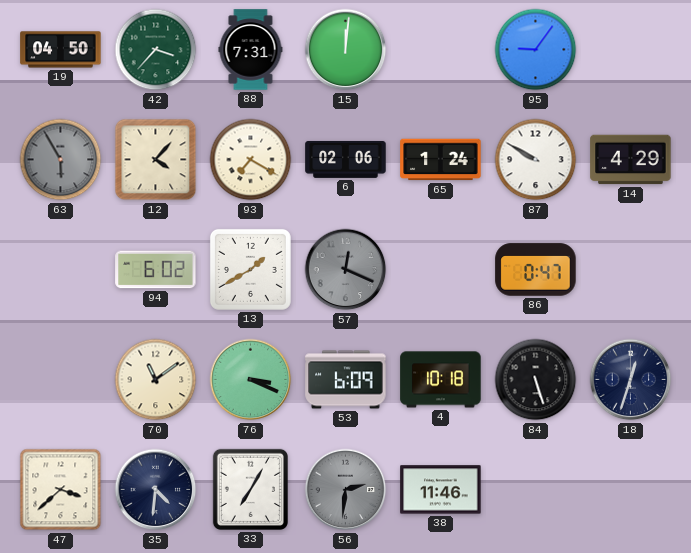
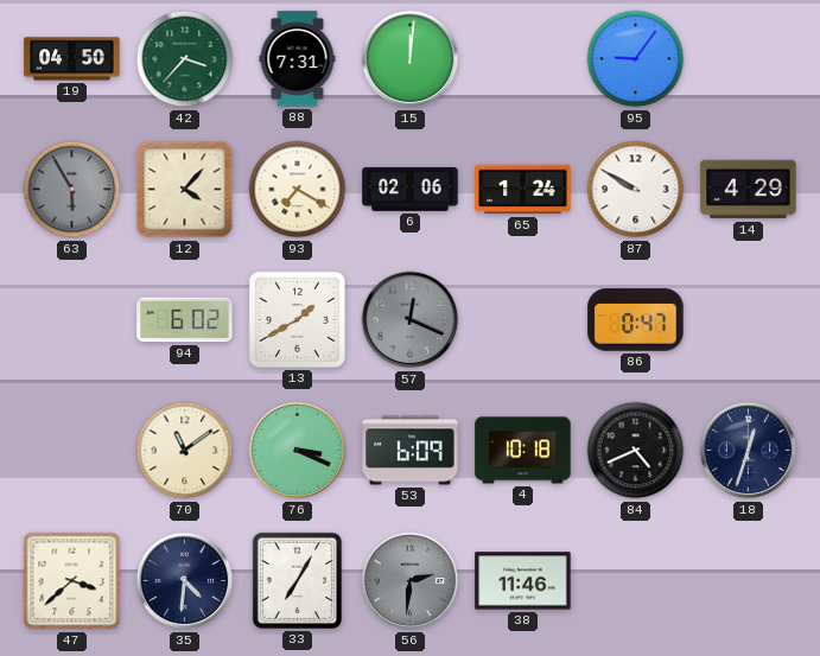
84: 5:27 -> 4:41
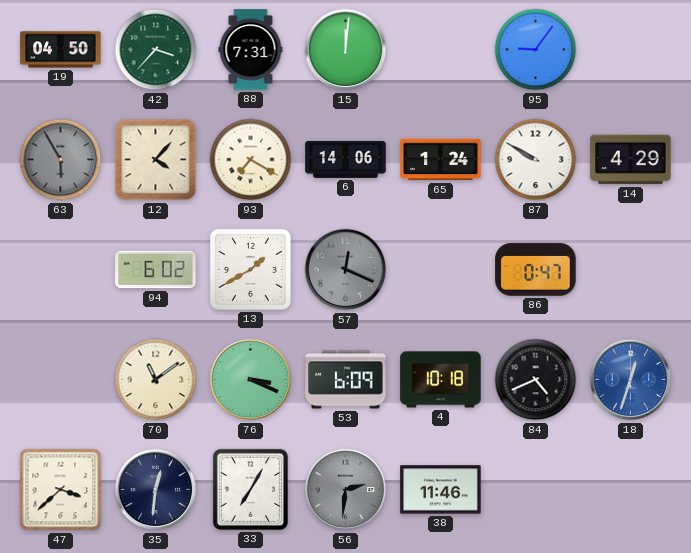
6: 02:06 -> 14:06
18 dial: navy -> blue
35: 4:31 -> 12:31
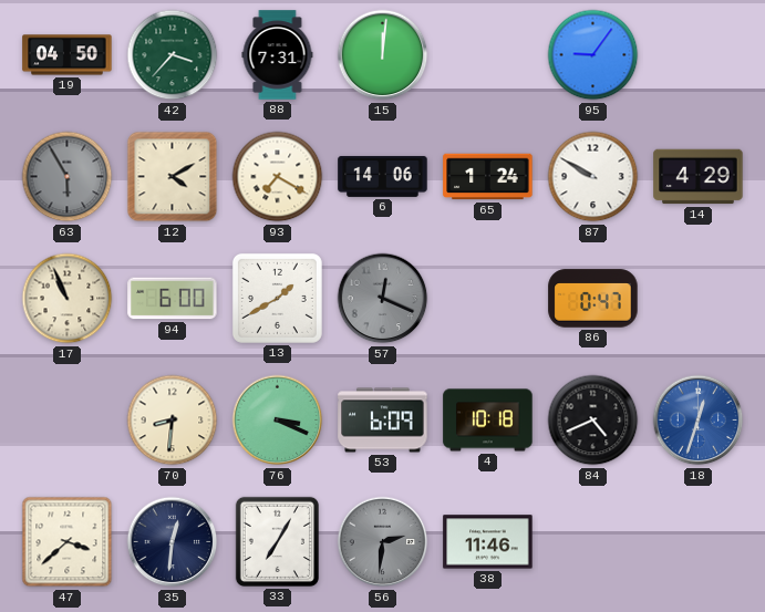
12: 4:07 -> 4:10
17: none -> 10:56
94: 6:02 -> 6:00
70: 11:09 -> 8:31
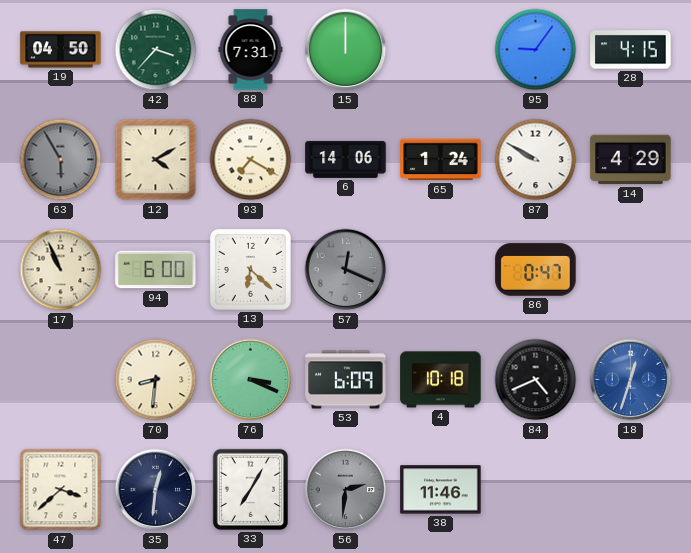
15: 12:01 -> 12:00
28: none -> 4:15
13: 1:40 -> 6:22
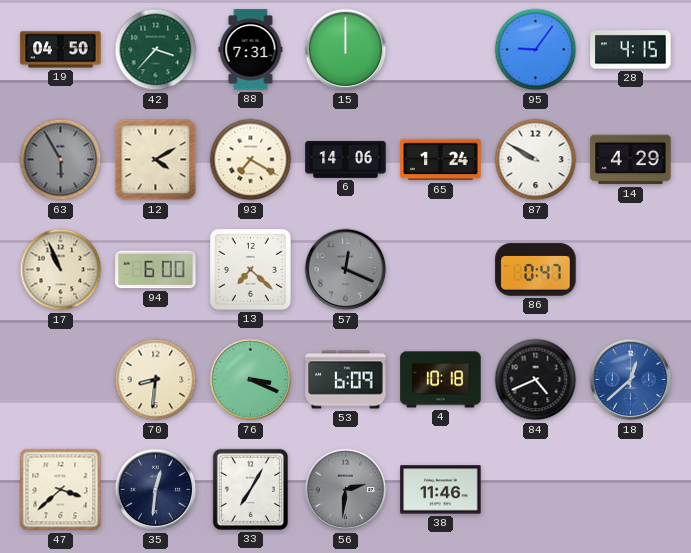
13: 6:22 -> 7:22
18: 12:33 -> 12:38
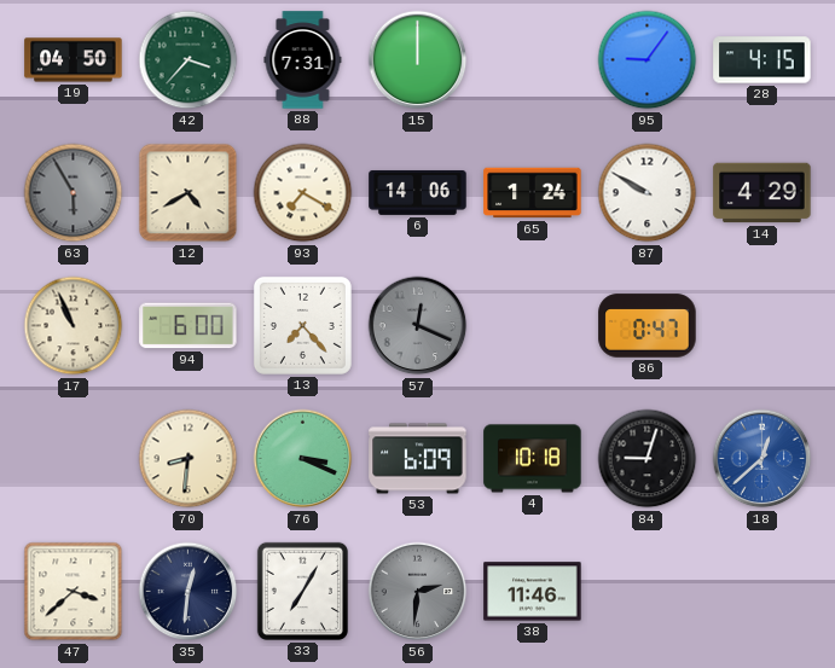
12: 4:10 -> 4:40
13: 7:22 -> 7:23
84: 4:41 -> 9:03
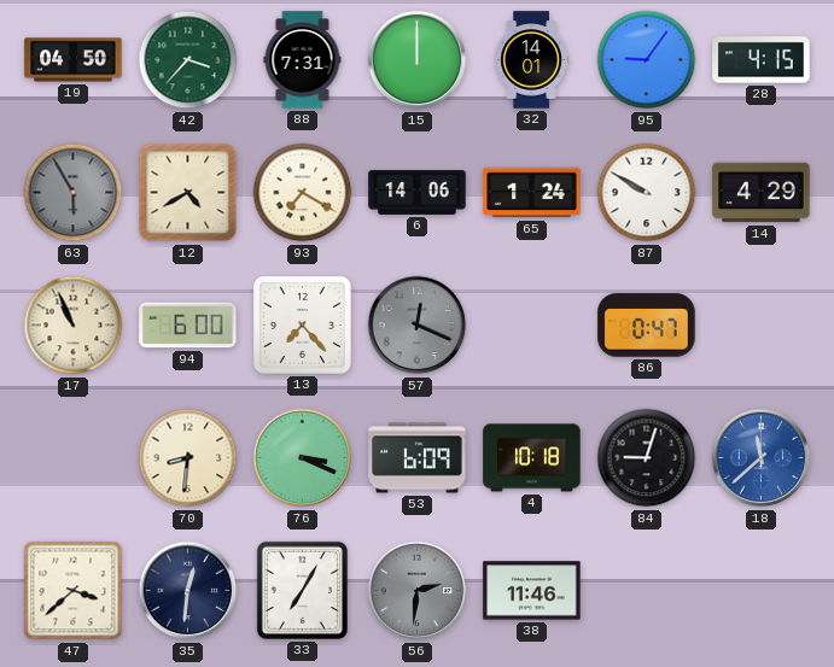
32: none -> 14:01
18: 12:38 -> 11:38
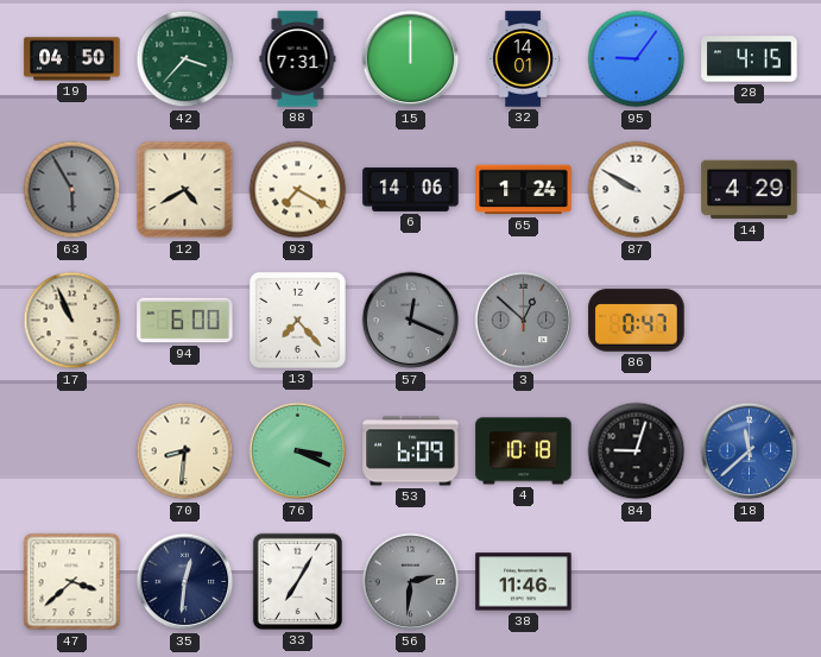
3: none -> 12:52
